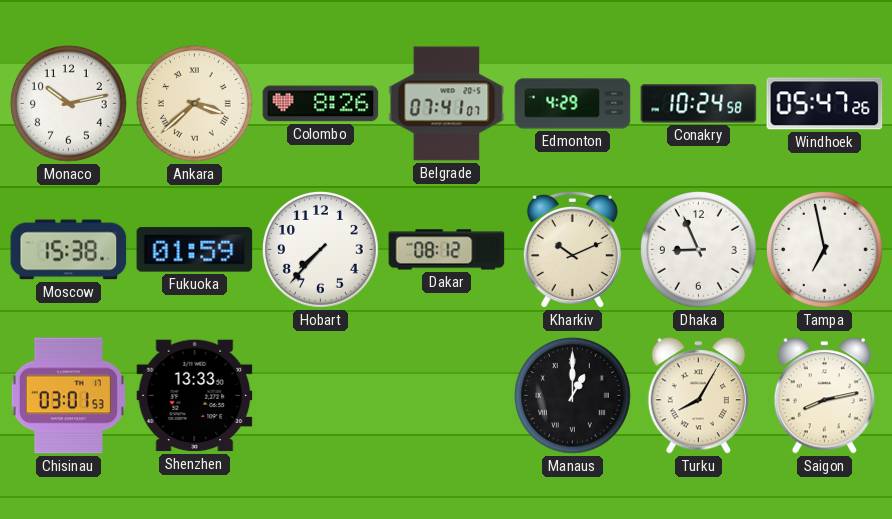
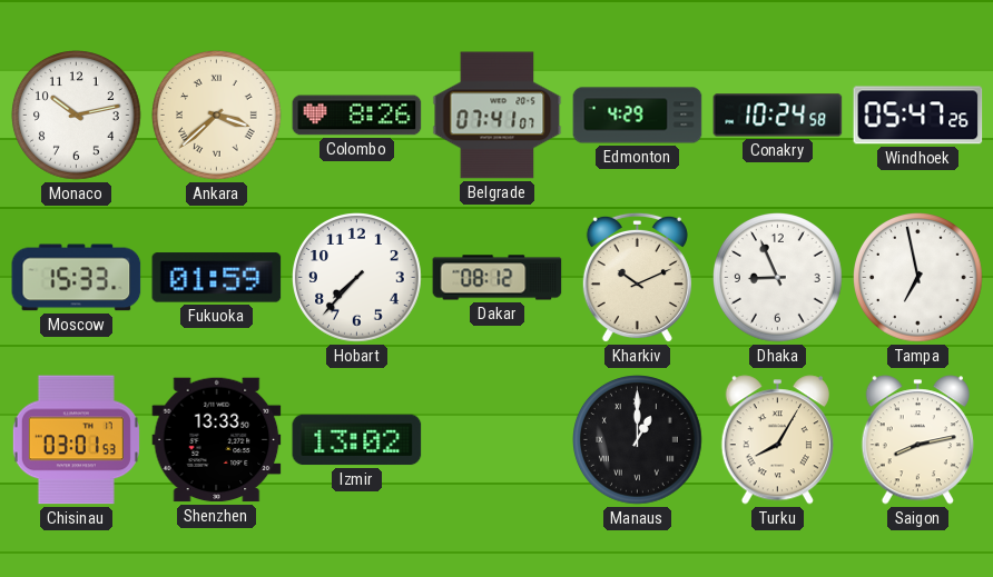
Moscow: 15:38 -> 15:33
Izmir: none -> 13:02
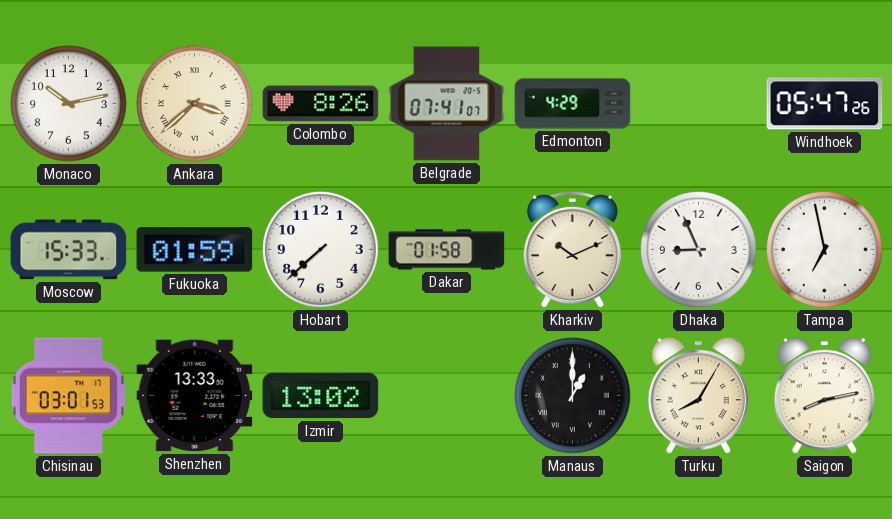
Conakry: 10:24 -> none
Hobart: 7:37 -> 7:38
Dakar: 08:12 -> 01:58
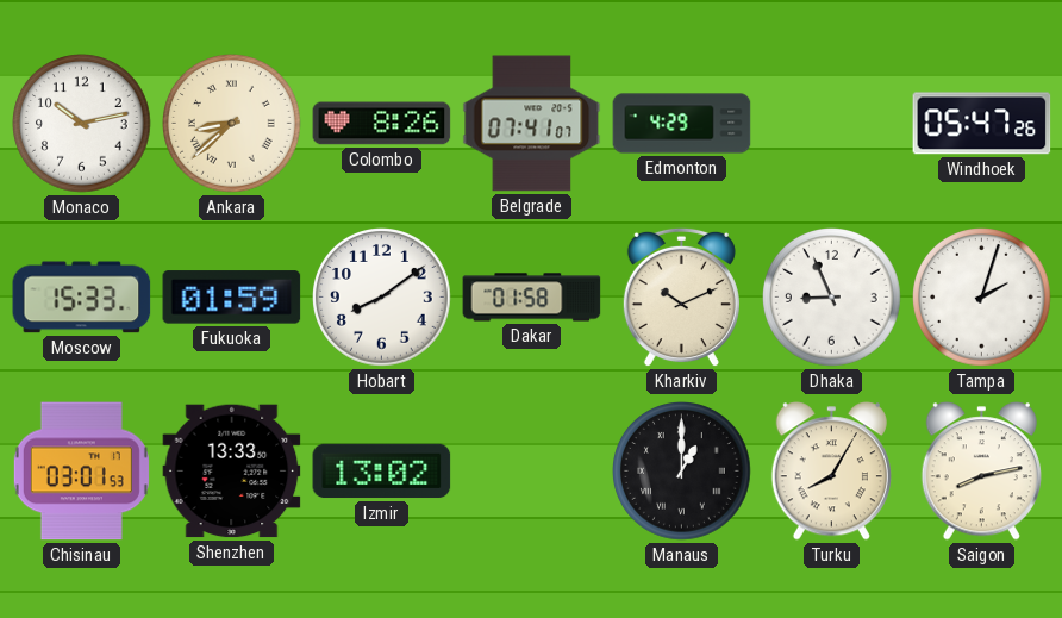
Ankara: 3:38 -> 8:38
Hobart: 7:38 -> 8:09
Tampa: 6:58 -> 2:03
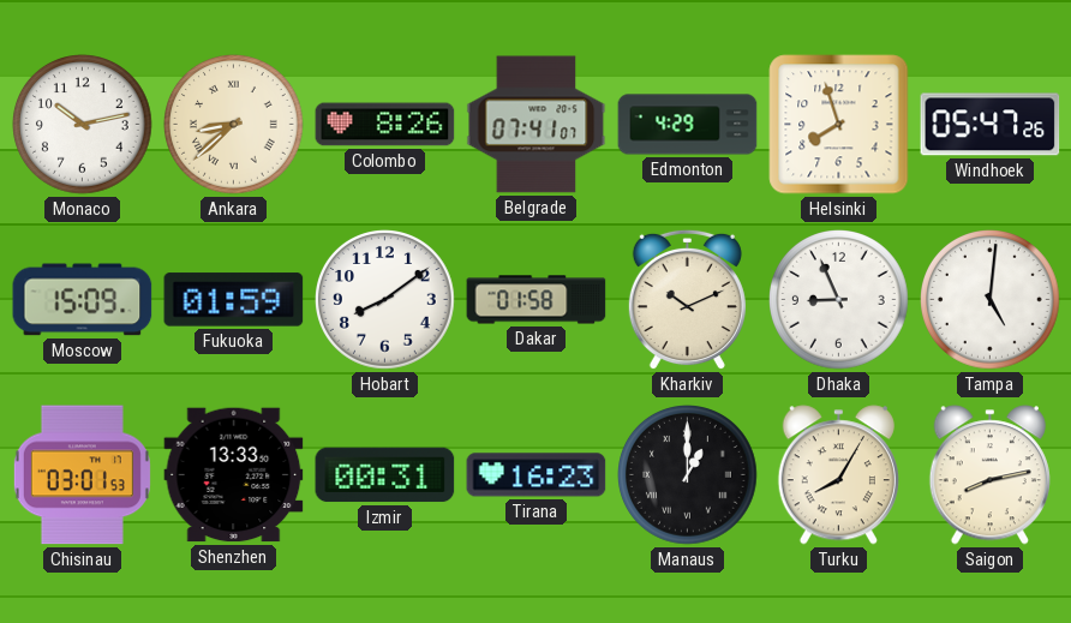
Helsinki: none -> 7:57
Moscow: 15:33 -> 15:09
Tampa: 2:03 -> 5:01
Izmir: 13:02 -> 00:31
Tirana: none -> 16:23
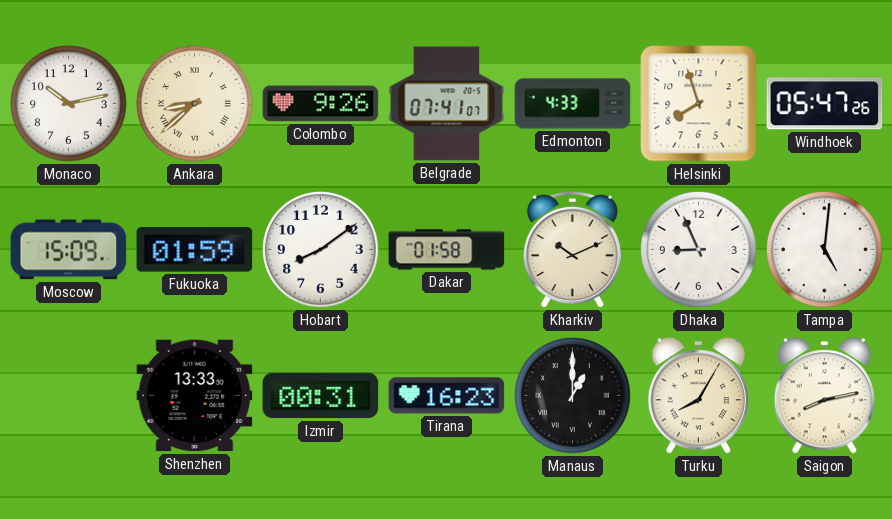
Colombo: 8:26 -> 9:26
Edmonton: 4:29 -> 4:33
Chisinau: 03:01 -> none
